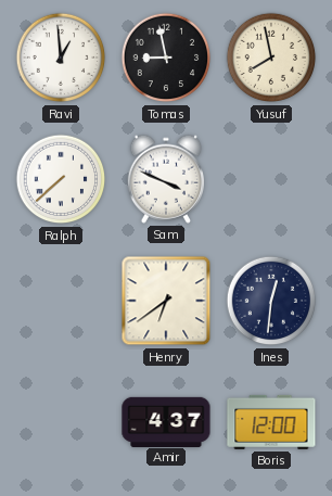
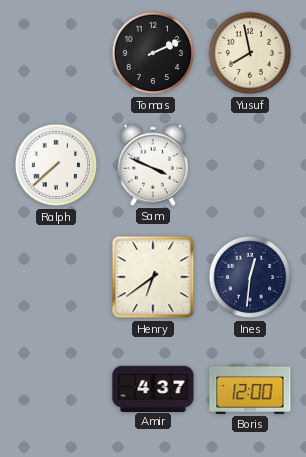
Ravi: 12:59 -> none
Tomas: 8:58 -> 2:11
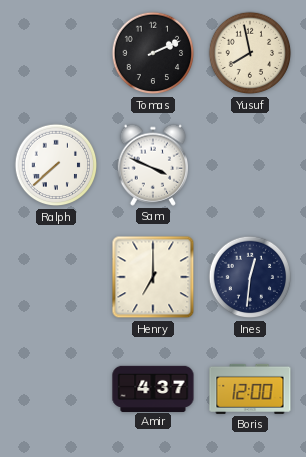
Henry: 6:39 -> 7:00
